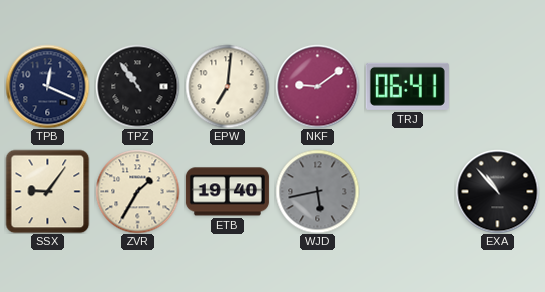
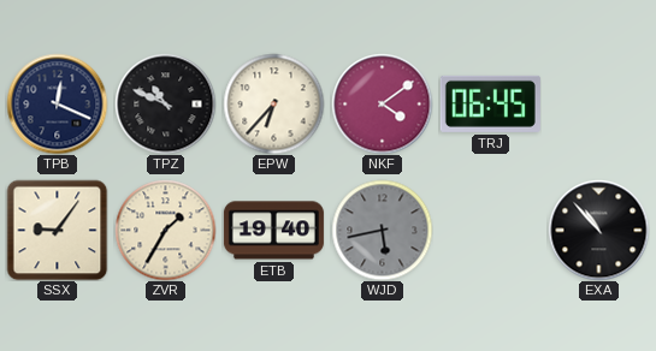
TPZ: 10:54 -> 10:49
EPW: 7:01 -> 6:37
NKF: 9:09 -> 4:09
TRJ: 06:41 -> 06:45
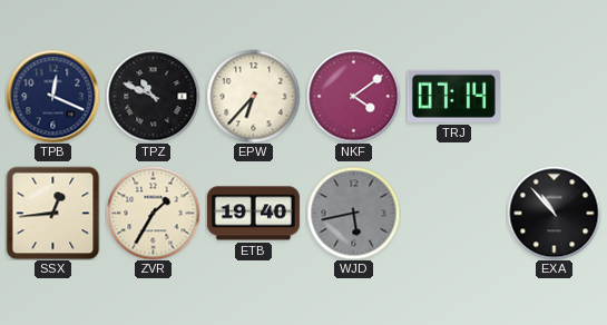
TRJ: 06:45 -> 07:14
SSX: 9:06 -> 12:44
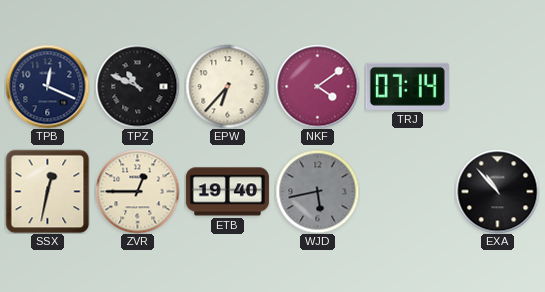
SSX: 12:44 -> 12:32
ZVR: 1:35 -> 12:45
